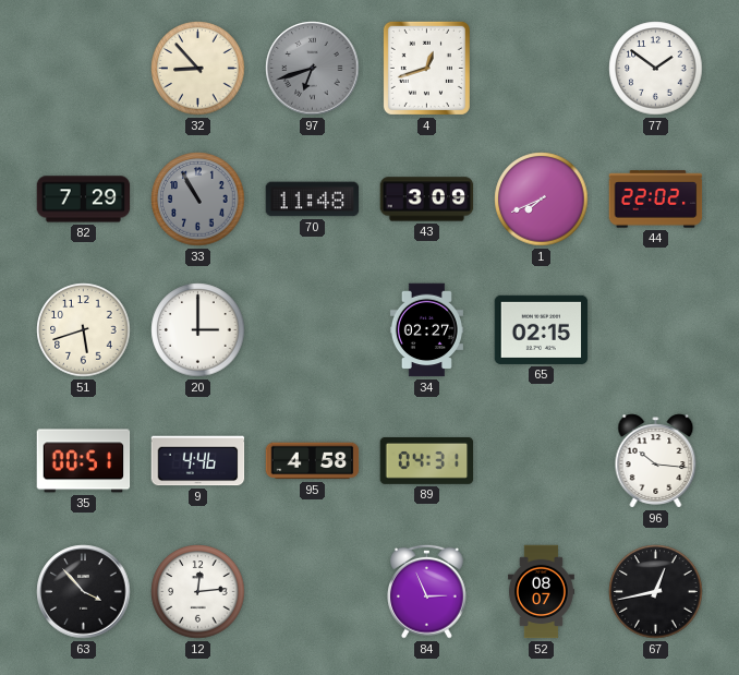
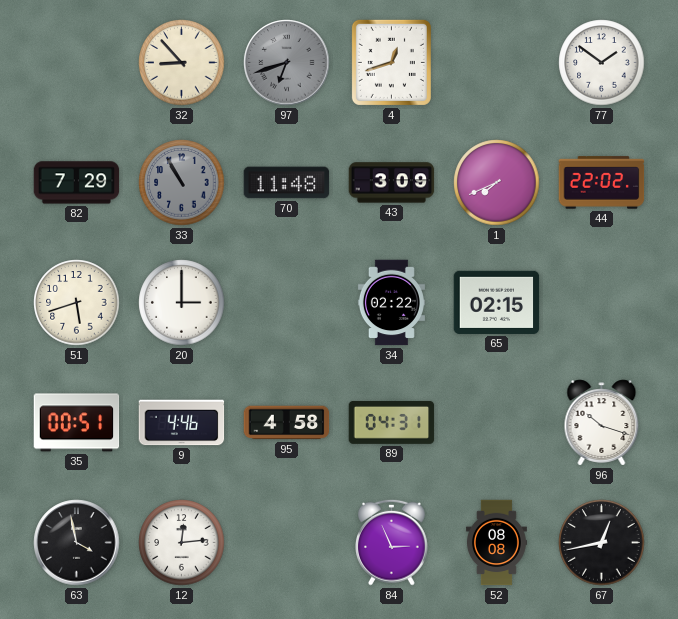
34: 02:27 -> 02:22
96: 10:16 -> 10:18
63: 3:53 -> 3:58
52: 08:07 -> 08:08
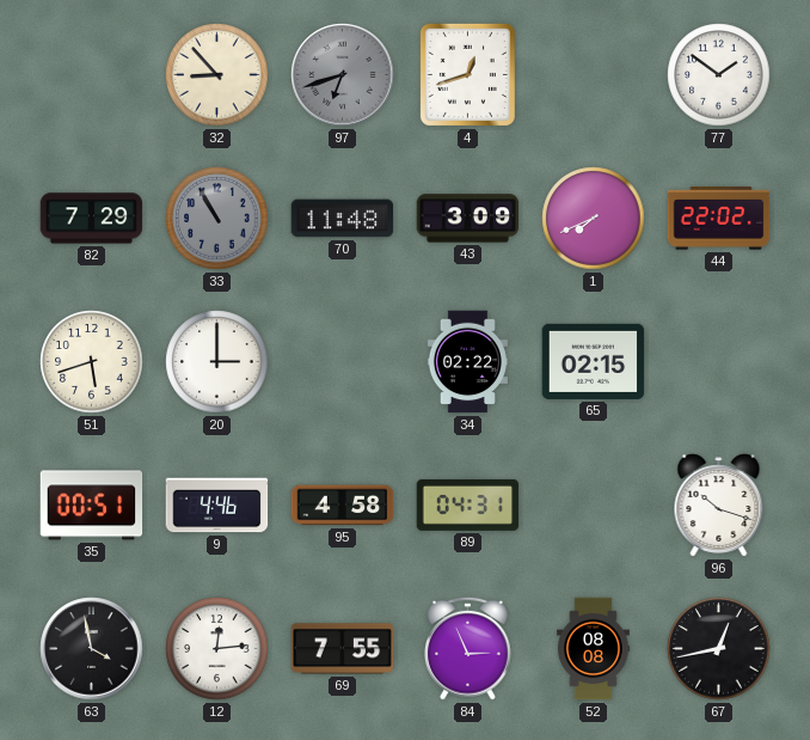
69: none -> 7:55
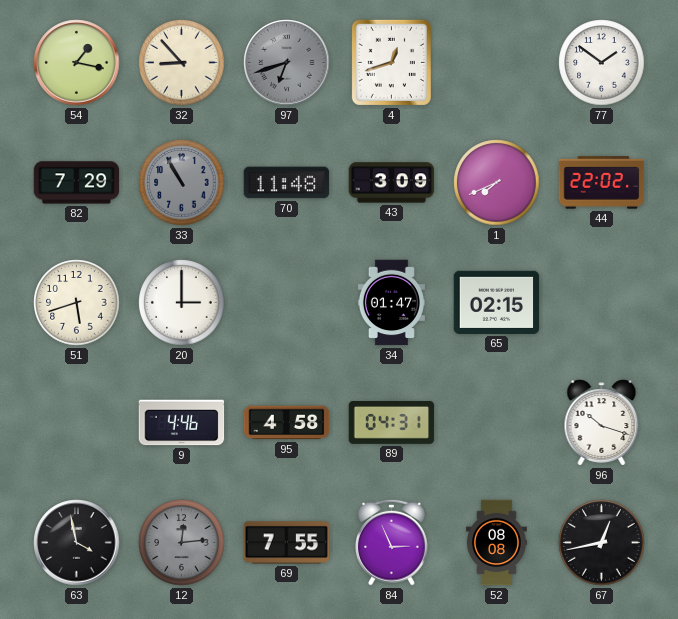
54: none -> 1:17
34: 02:22 -> 01:47
35: 00:51 -> none
12 dial: white -> grey
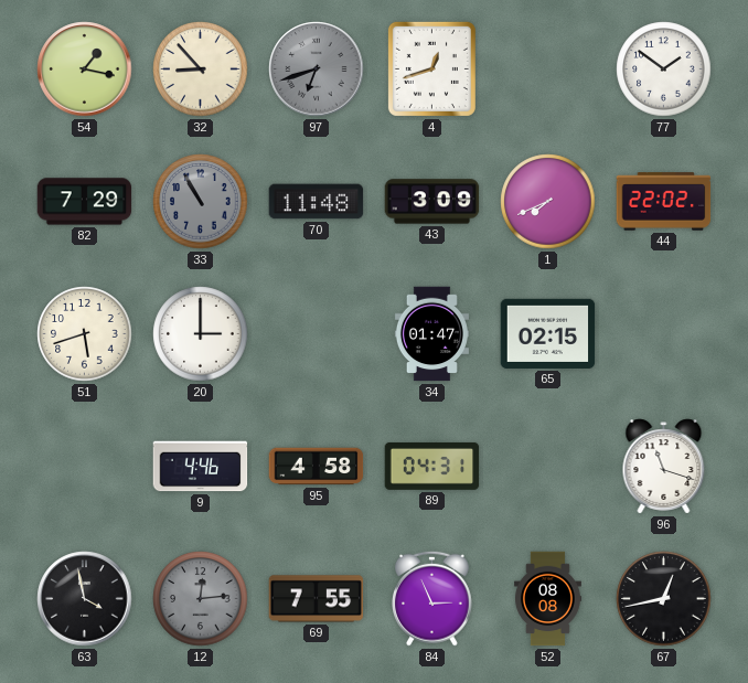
96: 10:18 -> 11:18
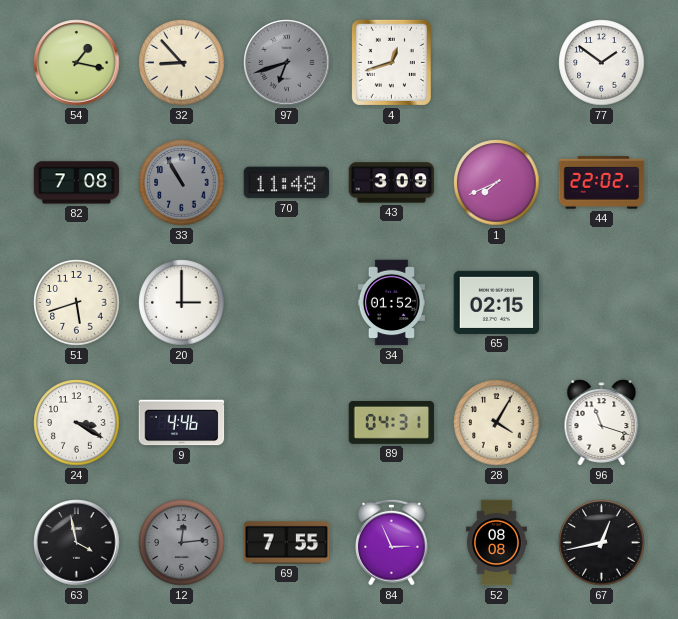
82: 7:29 -> 7:08
34: 01:47 -> 01:52
24: none -> 3:20
95: 4:58 -> none
28: none -> 4:05
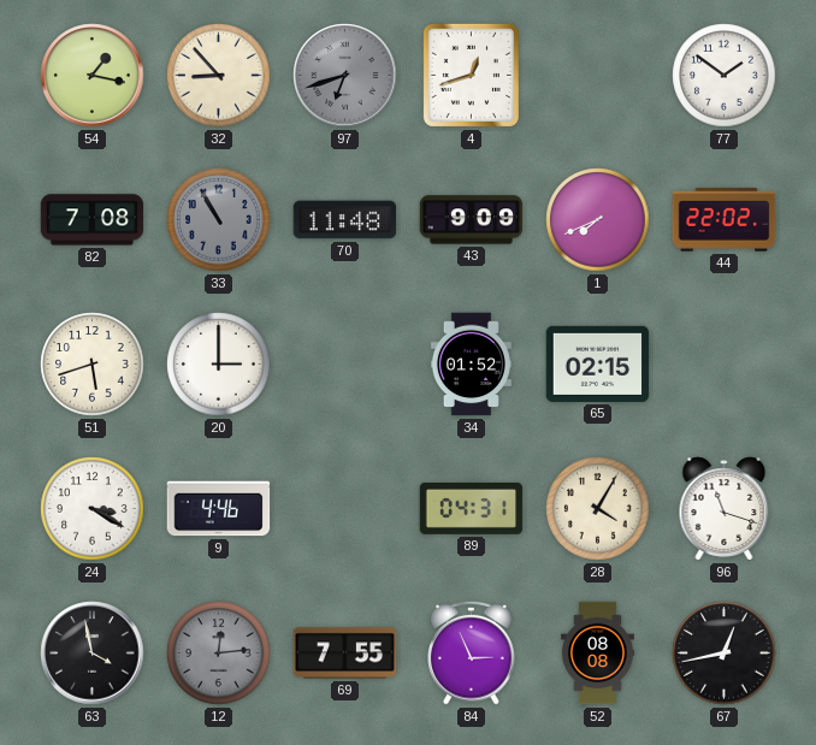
43: 3:09 -> 9:09
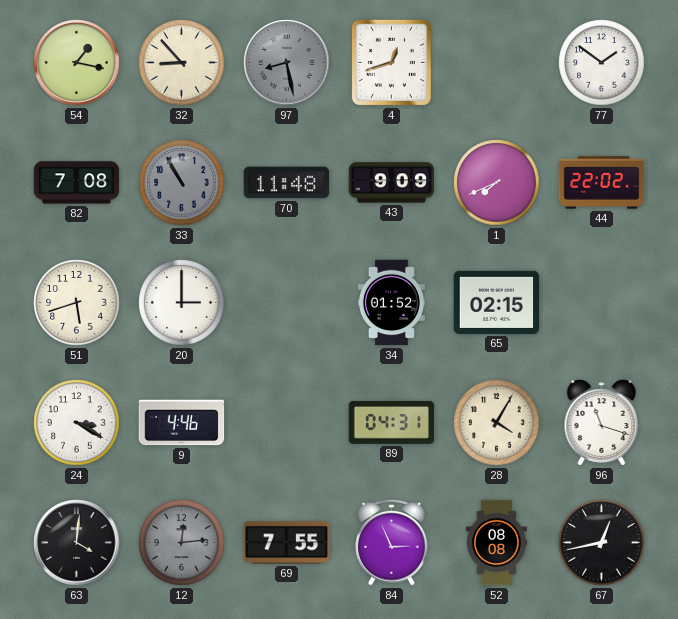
97: 6:42 -> 8:28
63: 3:58 -> 4:01
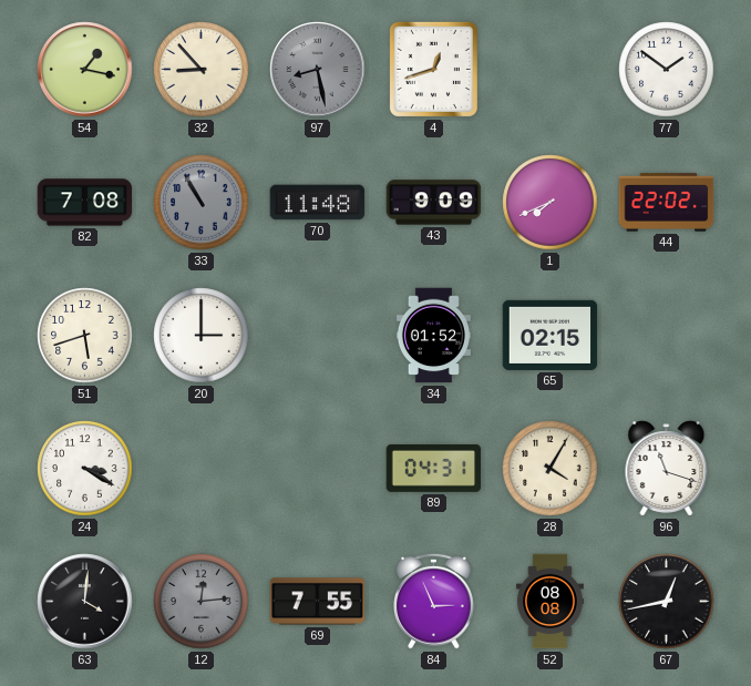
9: 4:46 -> none
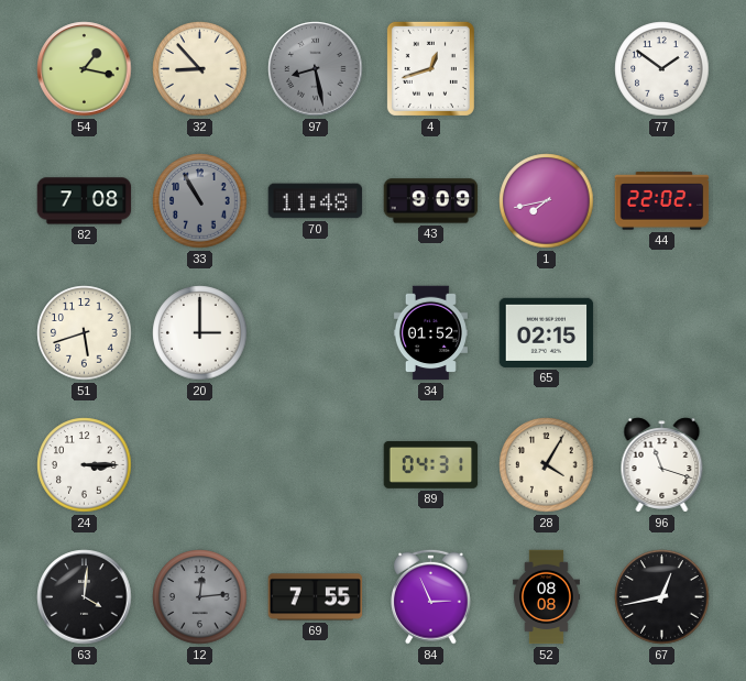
1: 7:41 -> 7:43
24: 3:20 -> 3:15
